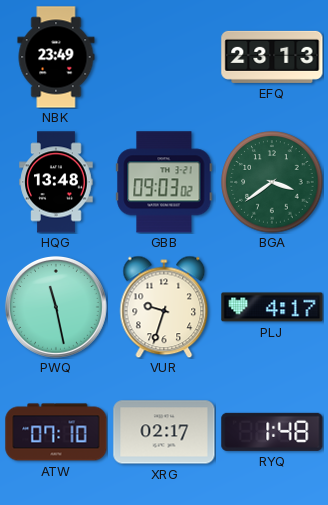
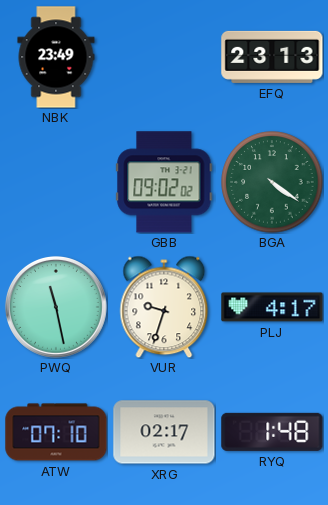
HQG: 13:48 -> none
GBB: 09:03 -> 09:02
BGA: 3:39 -> 4:21
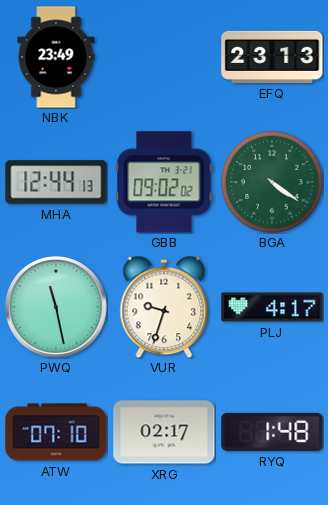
MHA: none -> 12:44
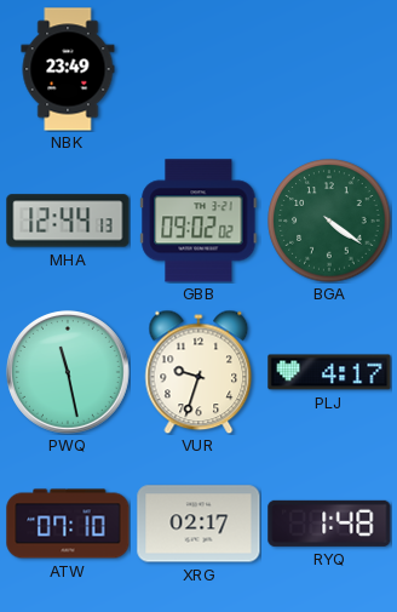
EFQ: 23:13 -> none
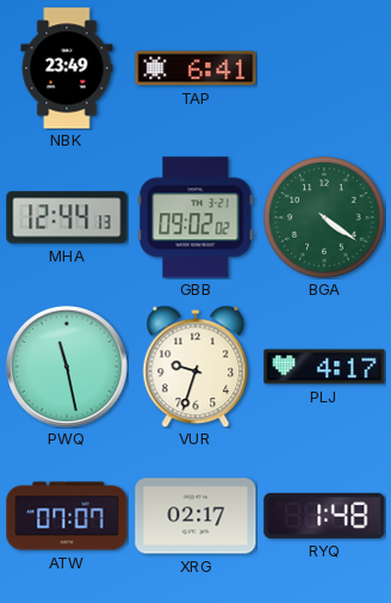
TAP: none -> 6:41
ATW: 07:10 -> 07:07
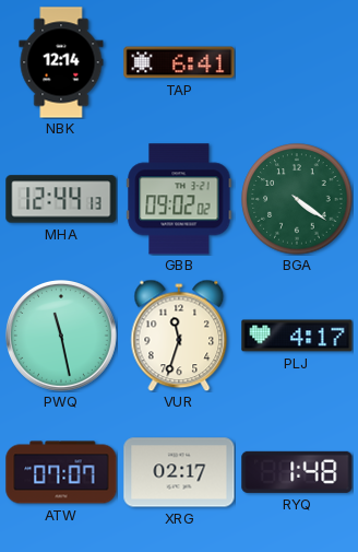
NBK: 23:49 -> 12:14
VUR: 9:33 -> 11:33
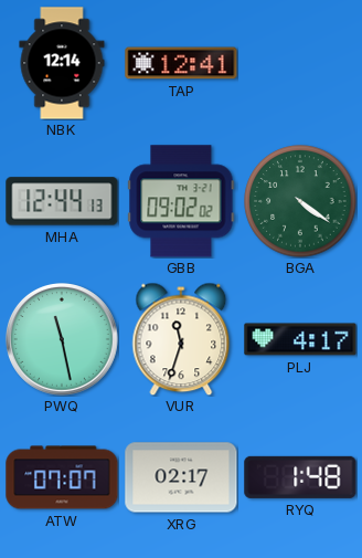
TAP: 6:41 -> 12:41
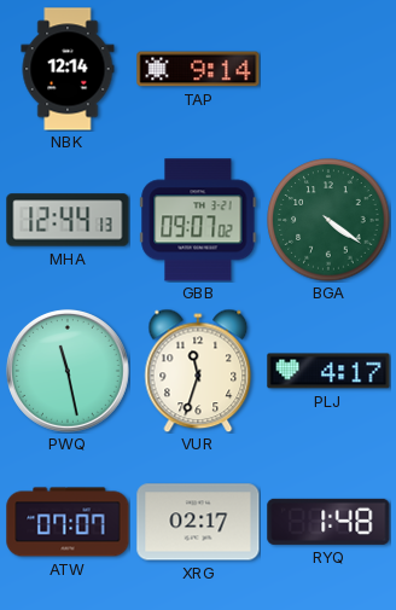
TAP: 12:41 -> 9:14
GBB: 09:02 -> 09:07
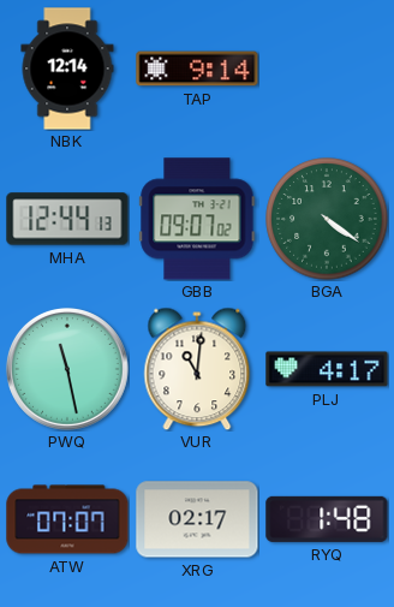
VUR: 11:33 -> 11:01
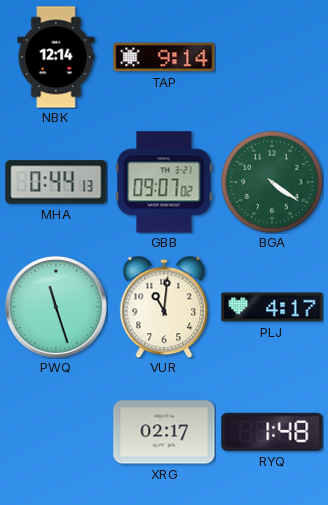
MHA: 12:44 -> 0:44
PWQ: 11:28 -> 11:27
ATW: 07:07 -> none
